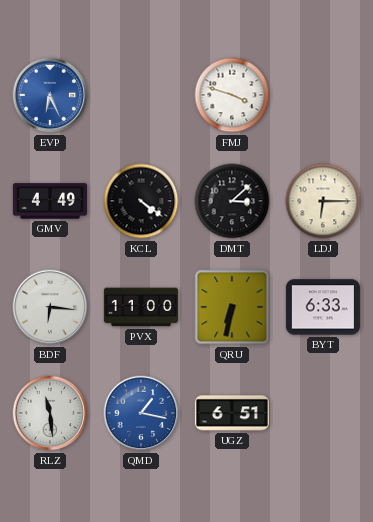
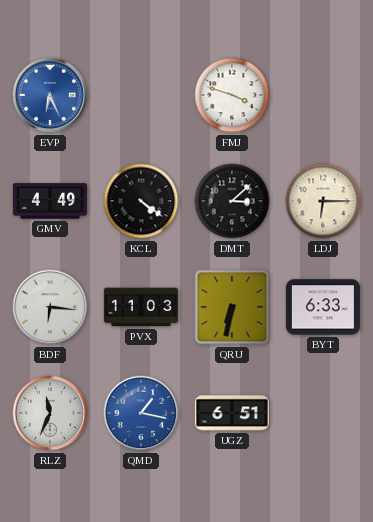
PVX: 11:00 -> 11:03
RLZ: 11:29 -> 11:34
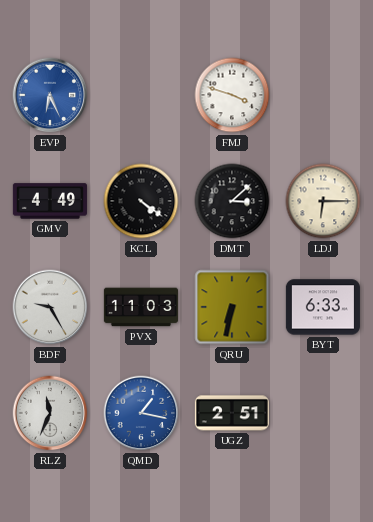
BDF: 6:16 -> 9:25
UGZ: 6:51 -> 2:51
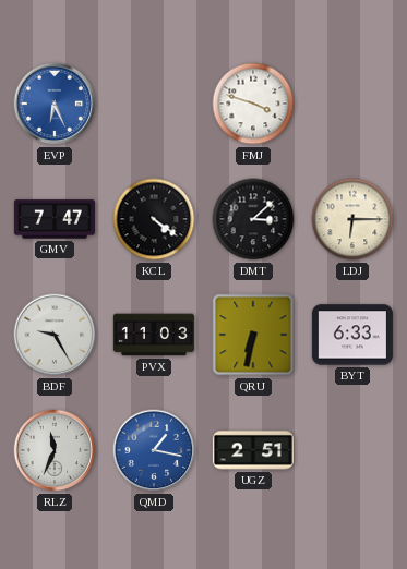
GMV: 4:49 -> 7:47
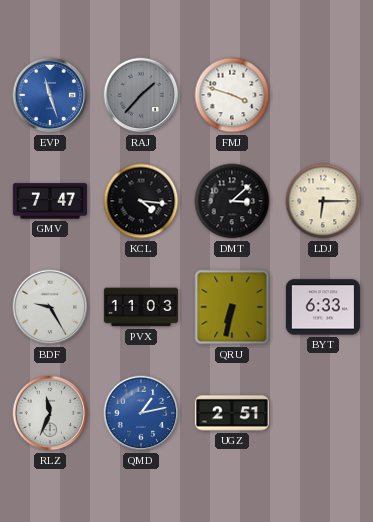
EVP: 6:26 -> 11:27
RAJ: none -> 1:37
KCL: 4:21 -> 4:16
QMD: 1:17 -> 1:13
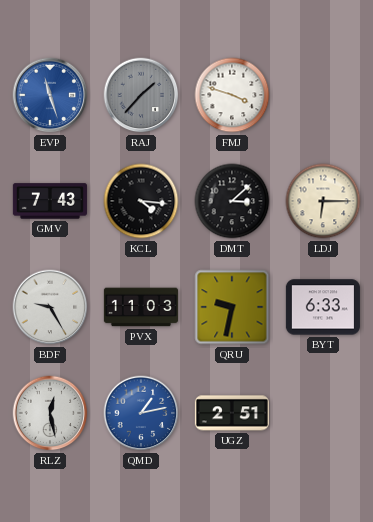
GMV: 7:47 -> 7:43
QRU: 6:32 -> 9:32
RLZ: 11:34 -> 12:28
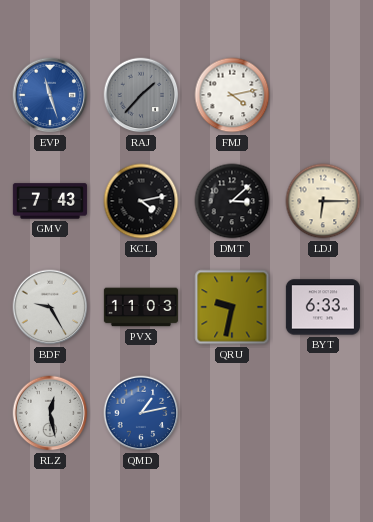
FMJ: 3:48 -> 4:13
KCL: 4:16 -> 4:13
UGZ: 2:51 -> none
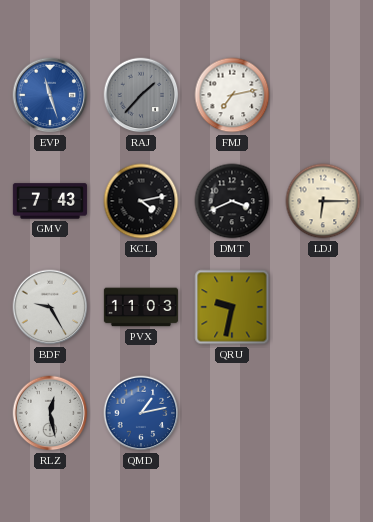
FMJ: 4:13 -> 7:13
DMT: 3:08 -> 3:41
BYT: 6:33 -> none
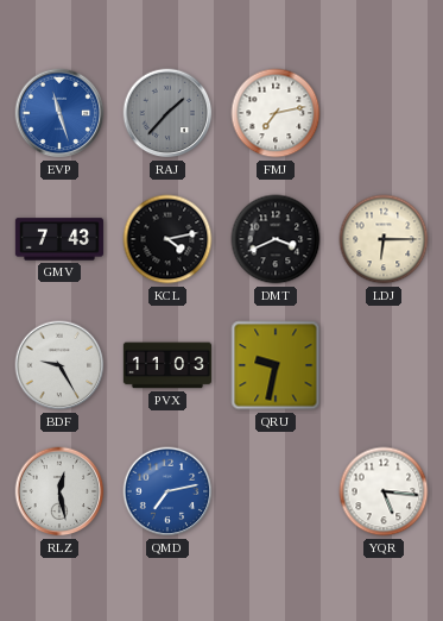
QMD: 1:13 -> 7:13
YQR: none -> 5:16
